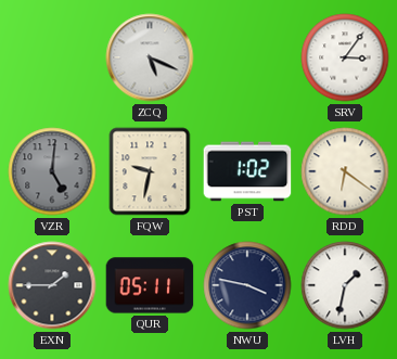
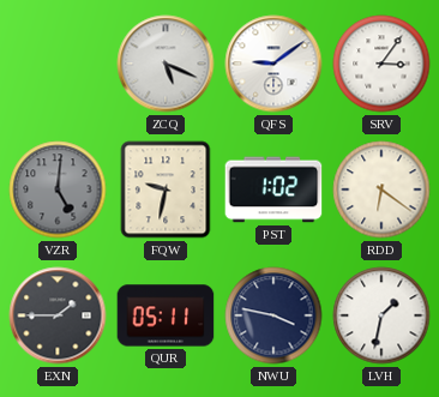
QFS: none -> 9:09
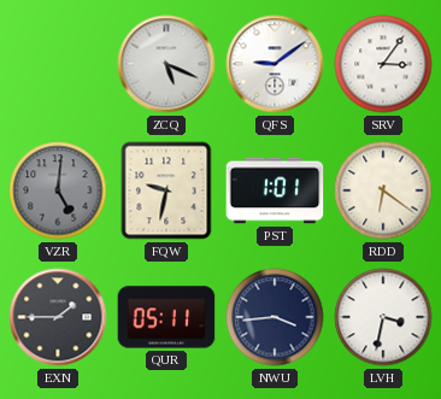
PST: 1:02 -> 1:01
NWU: 3:47 -> 3:44
LVH: 1:32 -> 3:32
